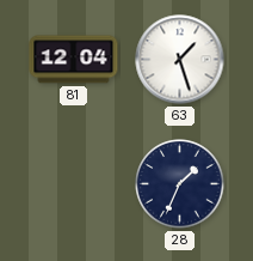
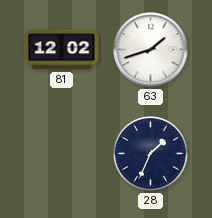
81: 12:04 -> 12:02
63: 1:27 -> 1:42
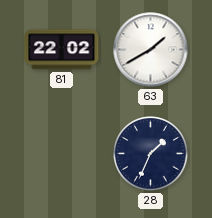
81: 12:02 -> 22:02
63: 1:42 -> 1:40
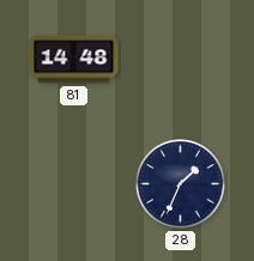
81: 22:02 -> 14:48
63: 1:40 -> none
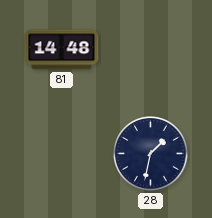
28: 1:34 -> 1:32
